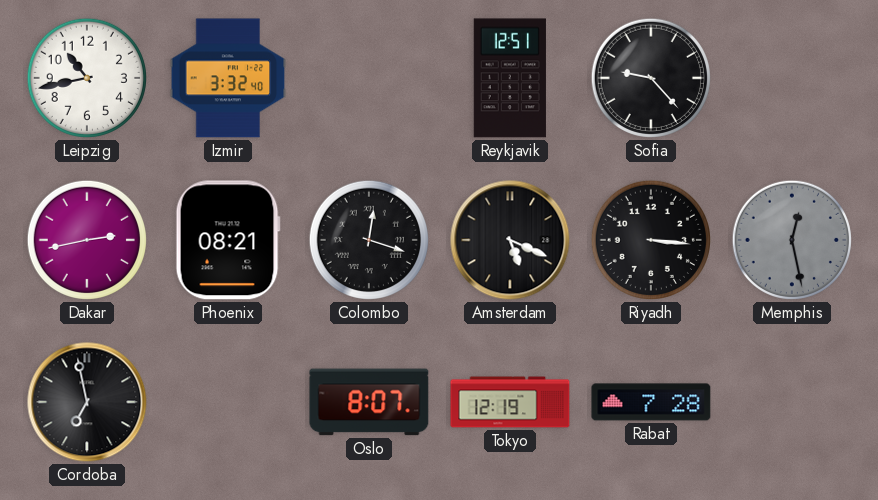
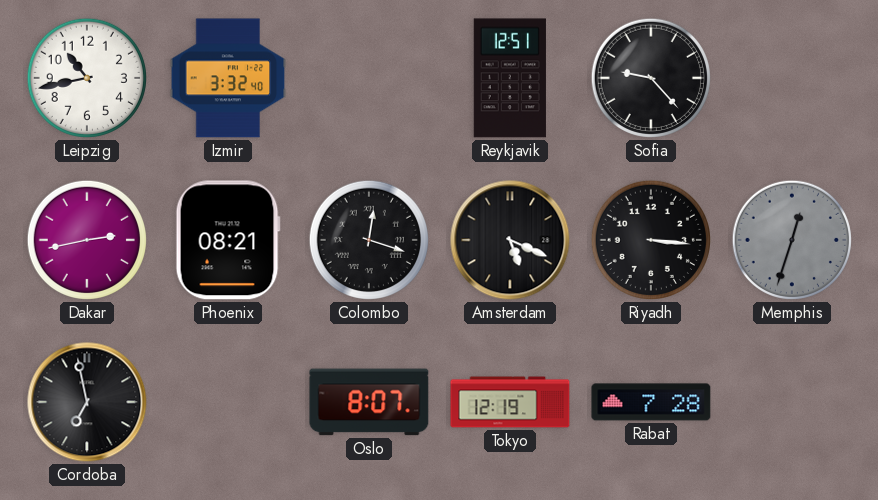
Memphis: 12:28 -> 12:33
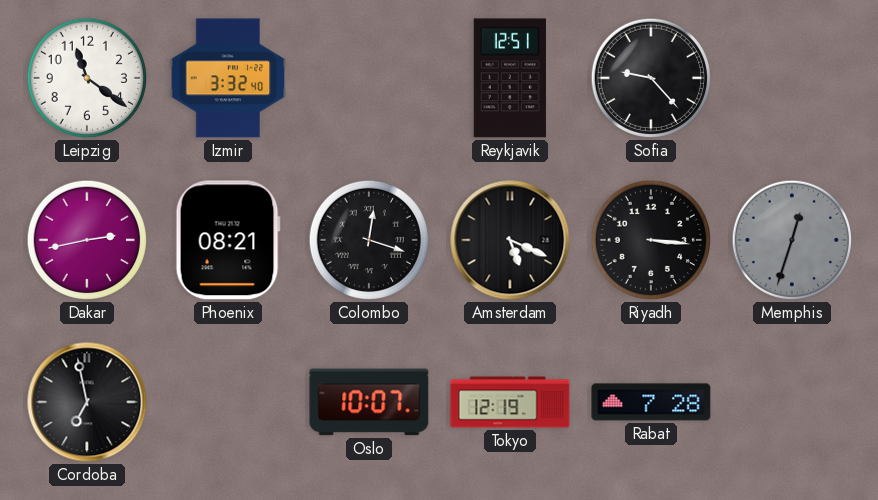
Leipzig: 10:43 -> 11:21
Oslo: 8:07 -> 10:07
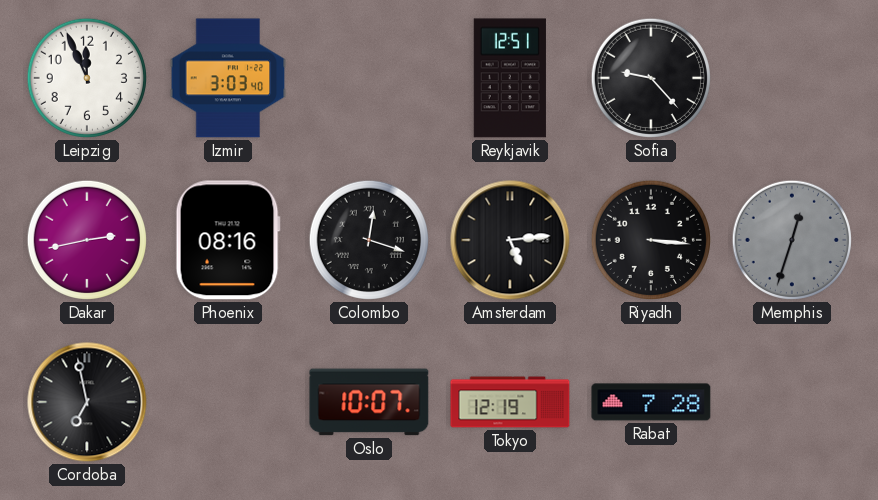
Leipzig: 11:21 -> 11:56
Izmir: 3:32 -> 3:03
Phoenix: 08:21 -> 08:16
Amsterdam: 5:19 -> 5:14
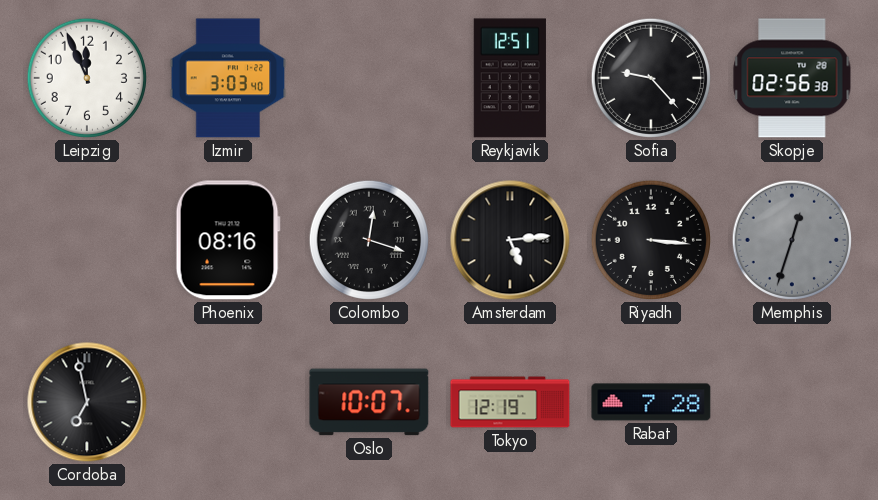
Skopje: none -> 02:56
Dakar: 2:43 -> none
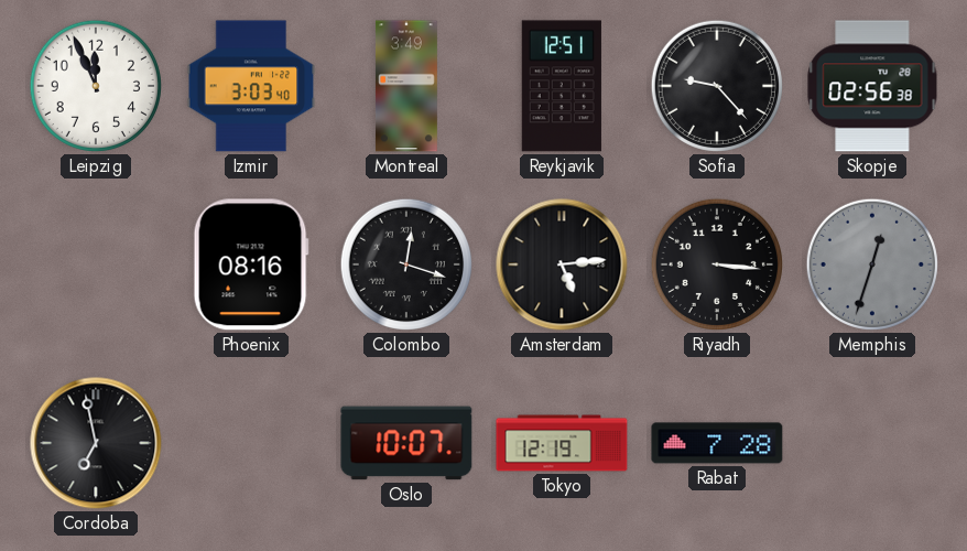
Montreal: none -> 3:49
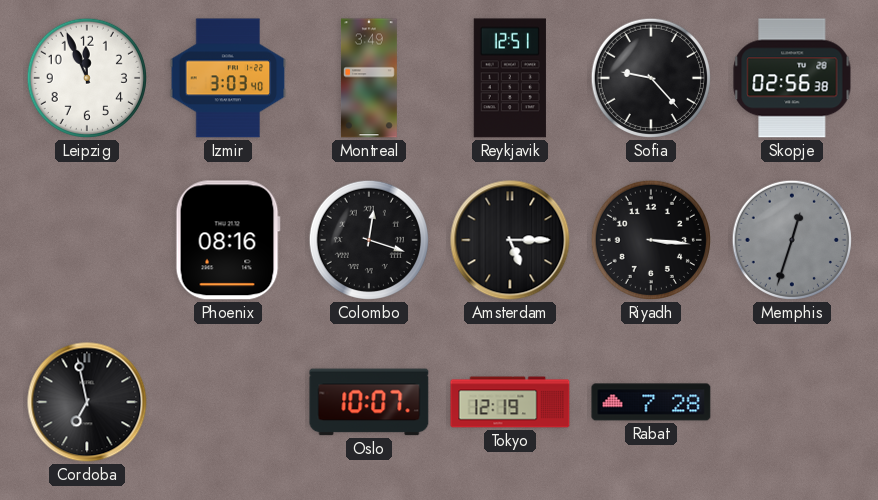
Amsterdam: 5:14 -> 5:15
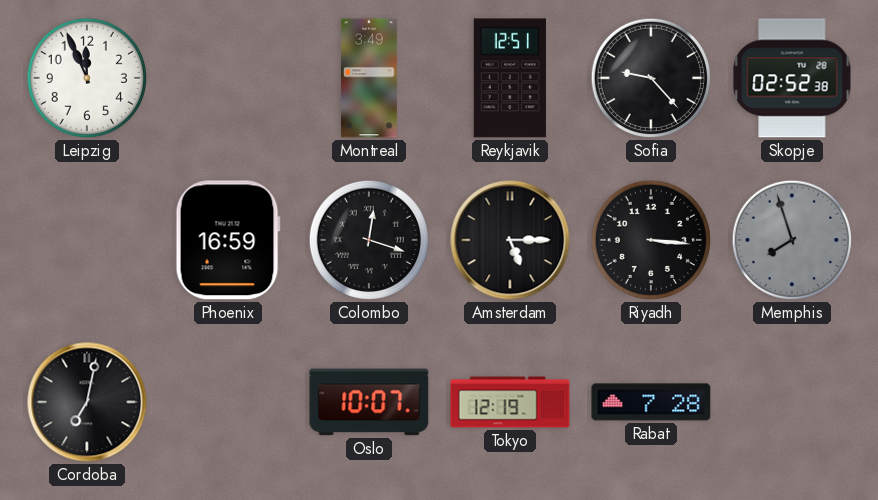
Izmir: 3:03 -> none
Skopje: 02:56 -> 02:52
Phoenix: 08:16 -> 16:59
Memphis: 12:33 -> 7:57
Cordoba: 6:58 -> 7:02
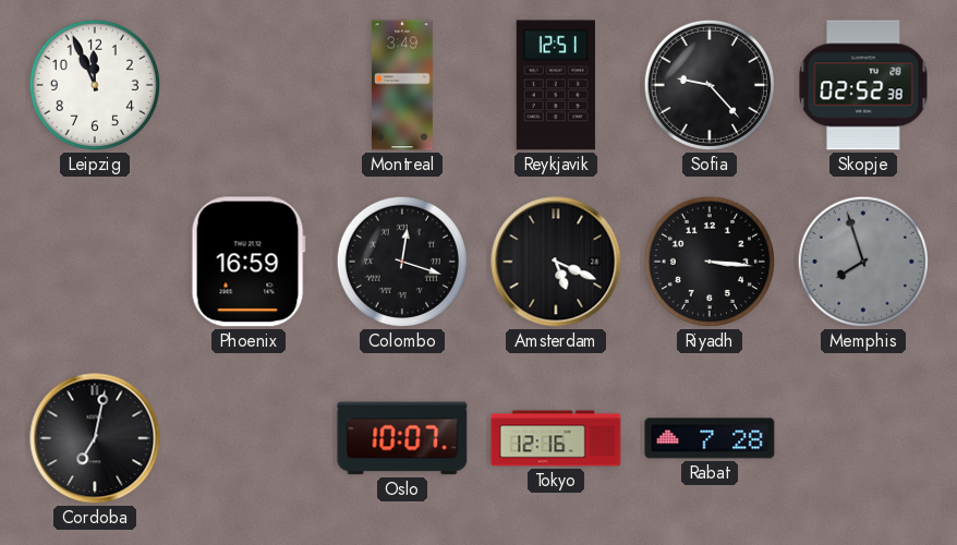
Amsterdam: 5:15 -> 5:19
Tokyo: 12:19 -> 12:16
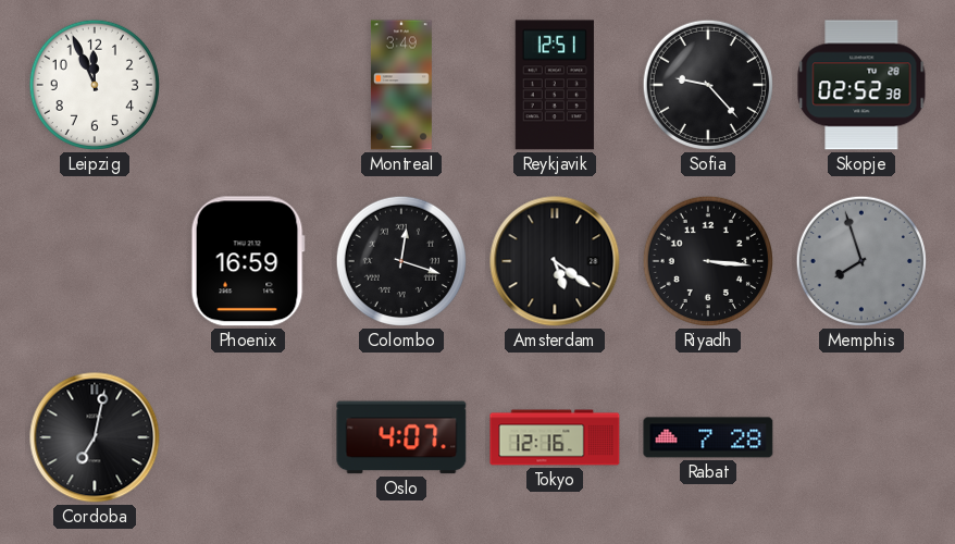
Amsterdam: 5:19 -> 5:21
Oslo: 10:07 -> 4:07
